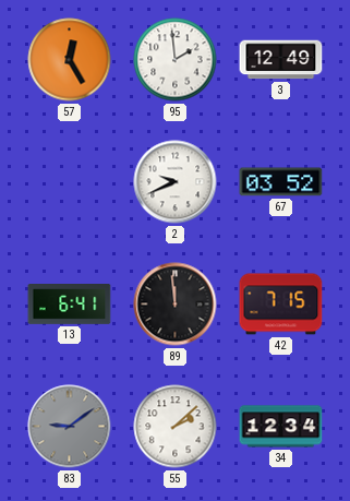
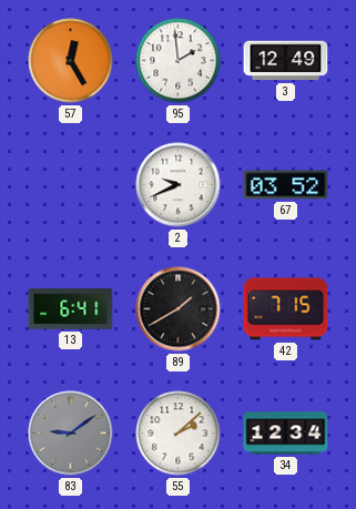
89: 11:59 -> 1:40
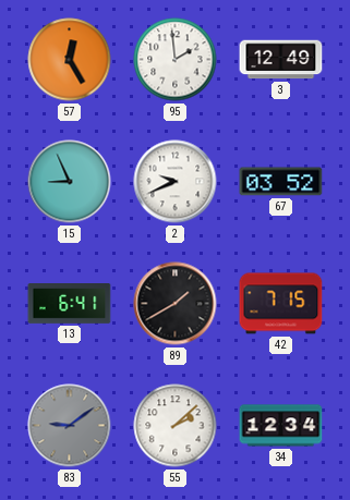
15: none -> 8:56
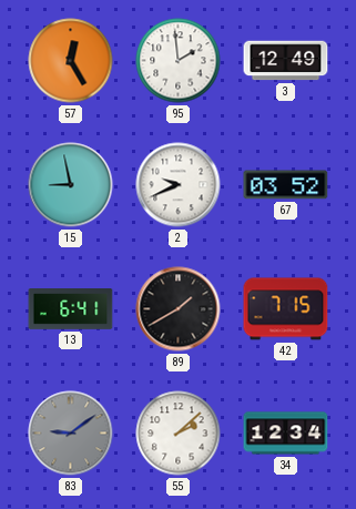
15: 8:56 -> 8:58
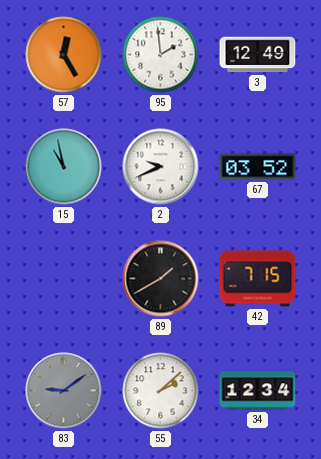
15: 8:58 -> 10:58
13: 6:41 -> none
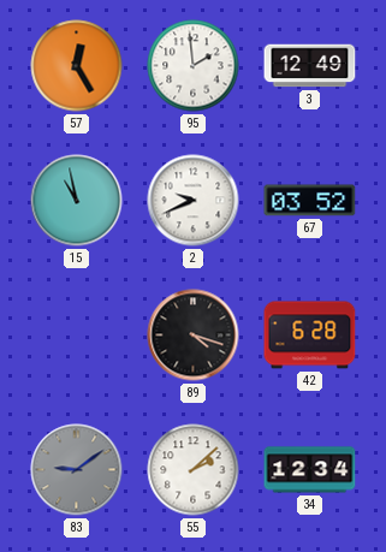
89: 1:40 -> 4:18
42: 7:15 -> 6:28
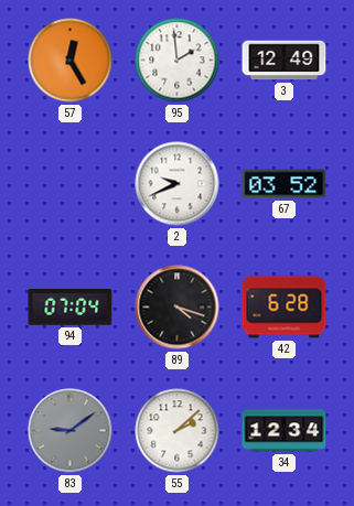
15: 10:58 -> none
94: none -> 07:04
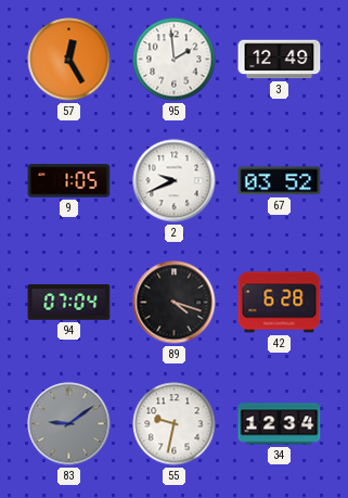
9: none -> 1:05
55: 2:08 -> 9:32
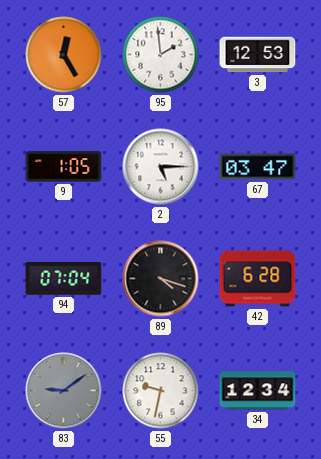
3: 12:49 -> 12:53
2: 9:41 -> 5:15
67: 03:52 -> 03:47
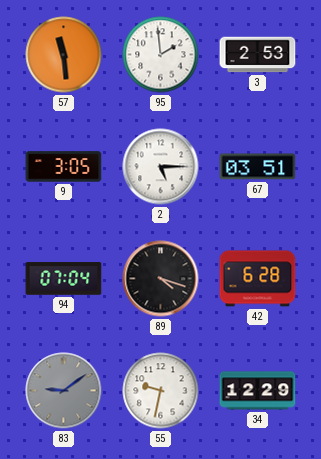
57: 12:25 -> 11:29
3: 12:53 -> 2:53
9: 1:05 -> 3:05
67: 03:47 -> 03:51
34: 12:34 -> 12:29
